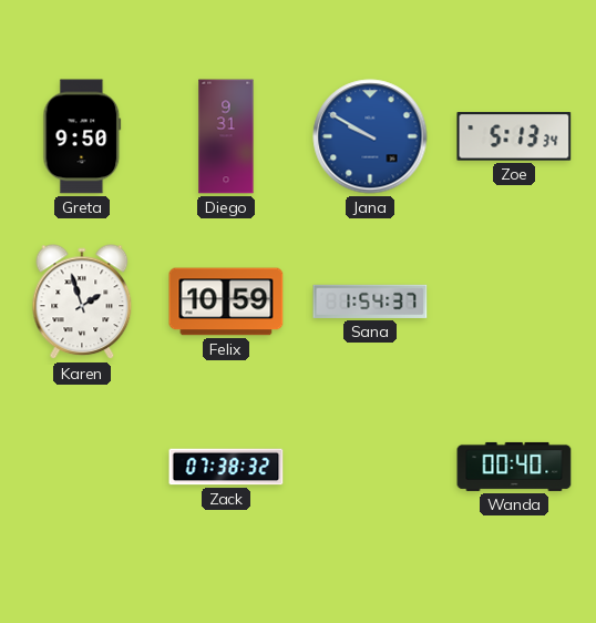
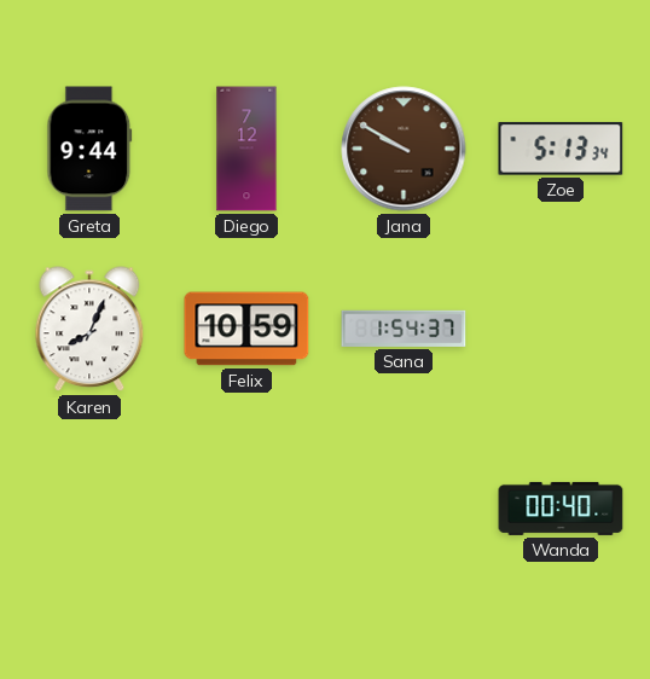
Greta: 9:50 -> 9:44
Diego: 9:31 -> 7:12
Jana dial: blue -> brown
Karen: 1:57 -> 8:04
Zack: 07:38 -> none
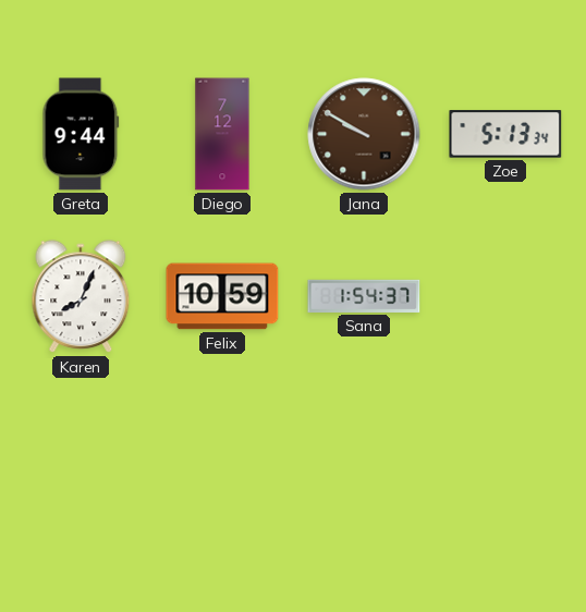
Wanda: 00:40 -> none
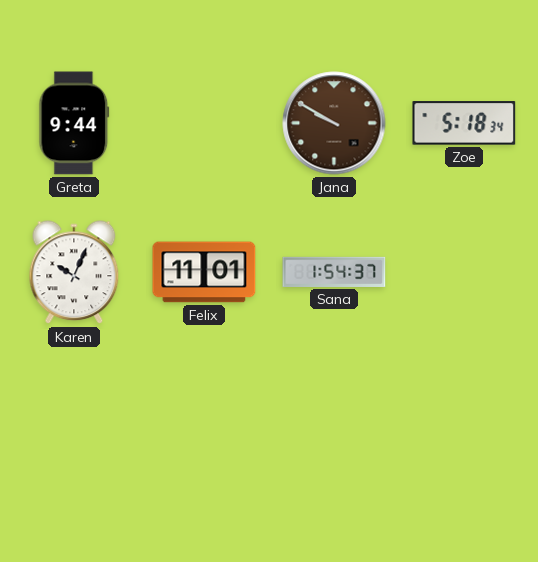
Diego: 7:12 -> none
Zoe: 5:13 -> 5:18
Karen: 8:04 -> 10:04
Felix: 10:59 -> 11:01
